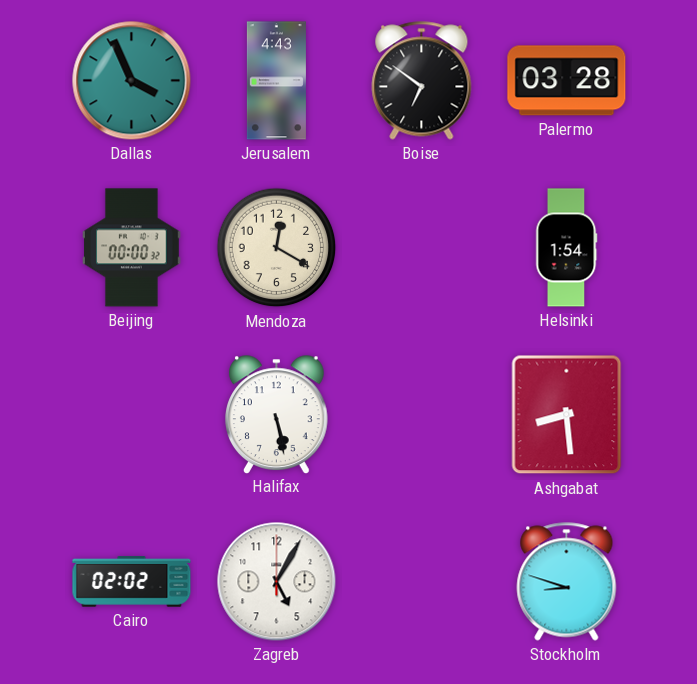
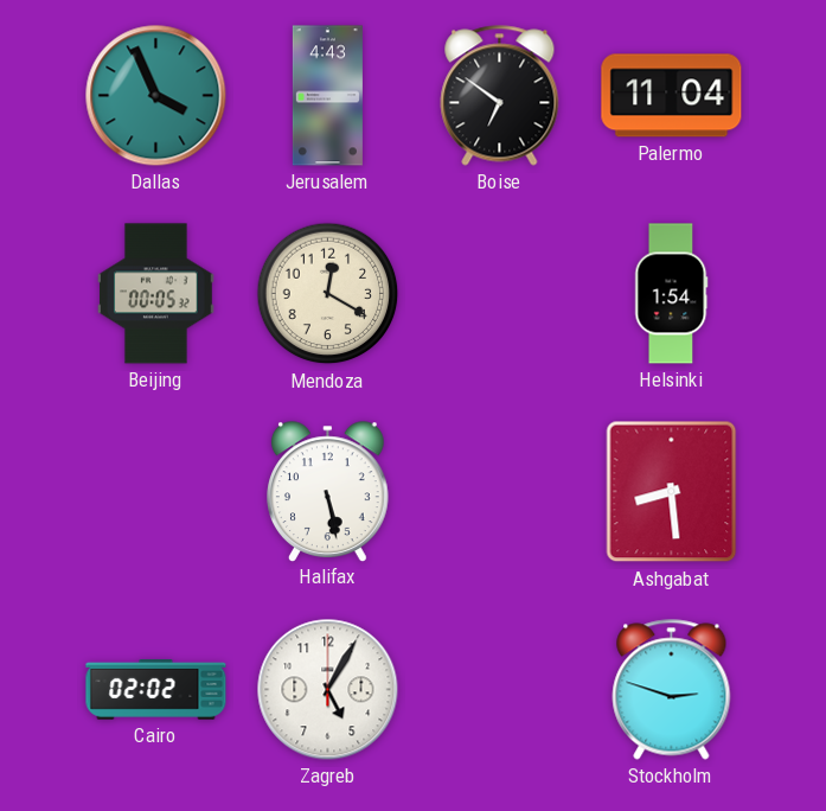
Palermo: 03:28 -> 11:04
Beijing: 00:00 -> 00:05
Stockholm: 8:48 -> 2:48
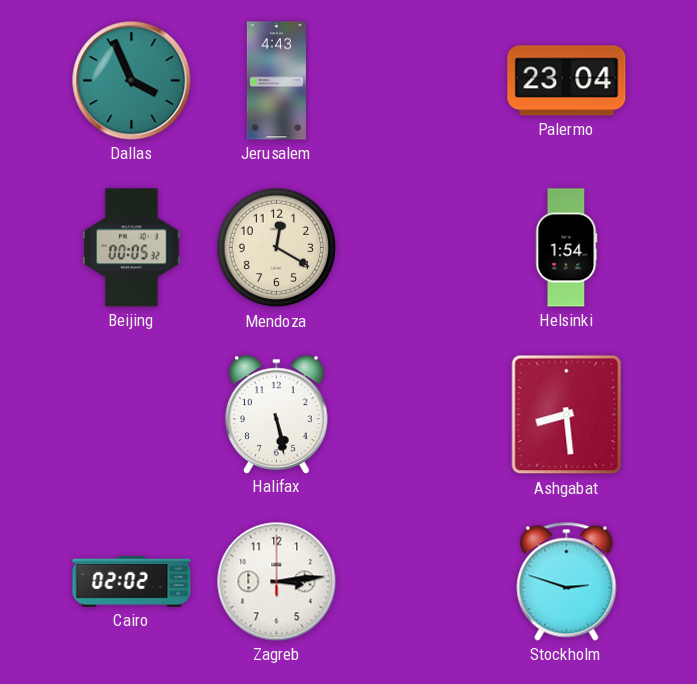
Boise: 6:51 -> none
Palermo: 11:04 -> 23:04
Zagreb: 5:05 -> 3:14
